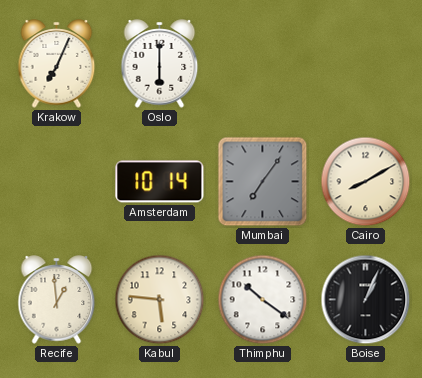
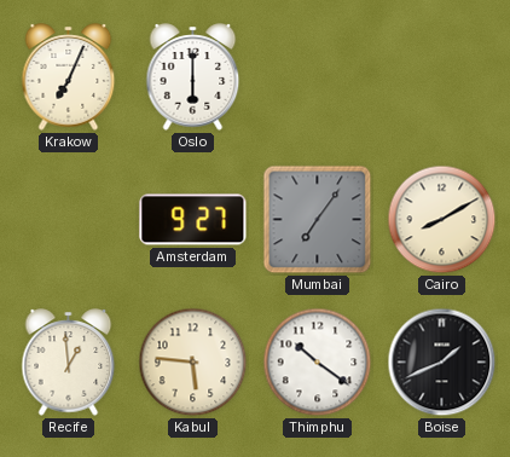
Amsterdam: 10:14 -> 9:27
Boise: 1:04 -> 1:41
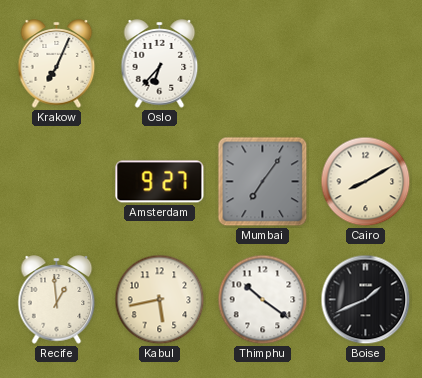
Oslo: 6:00 -> 6:37
Kabul: 5:46 -> 5:43
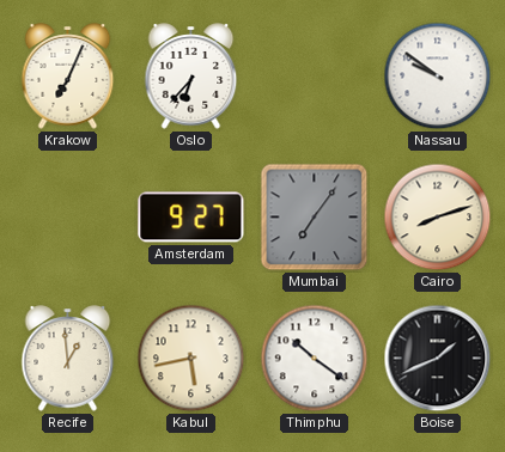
Nassau: none -> 9:51
Cairo: 8:10 -> 8:12
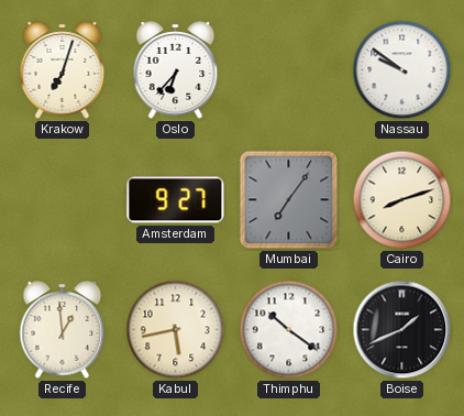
Krakow: 7:04 -> 7:03
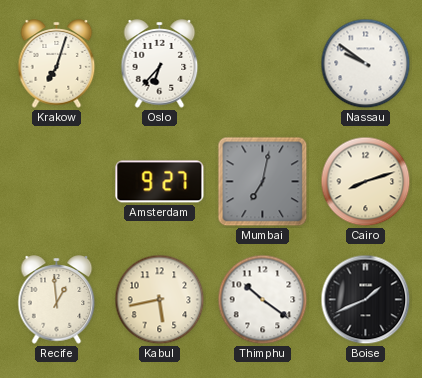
Mumbai: 7:06 -> 7:02
